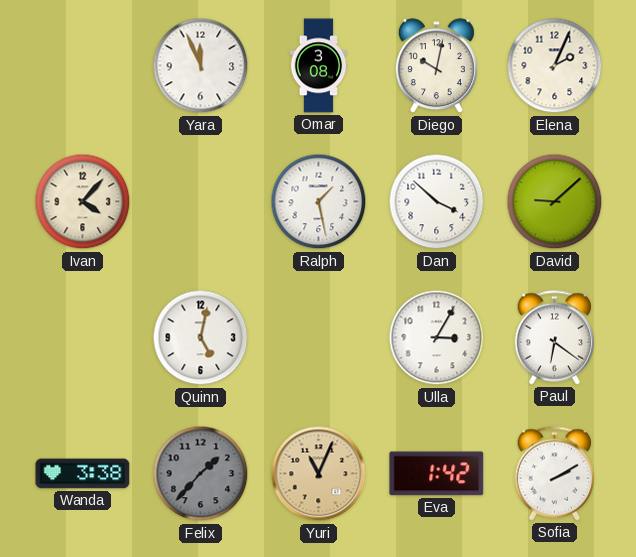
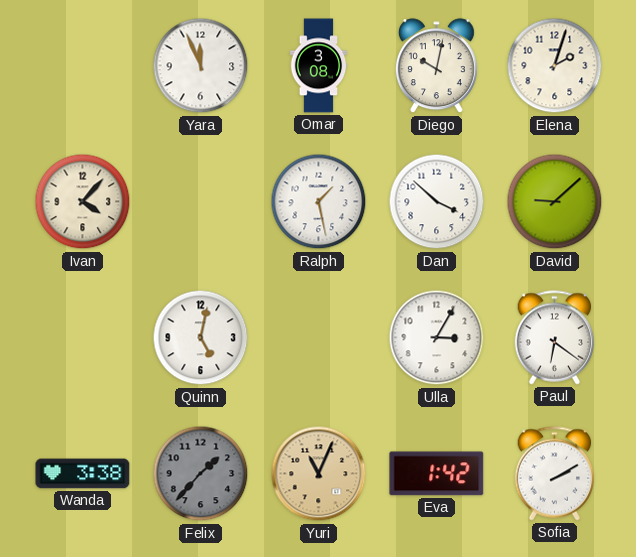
Elena: 2:04 -> 2:03
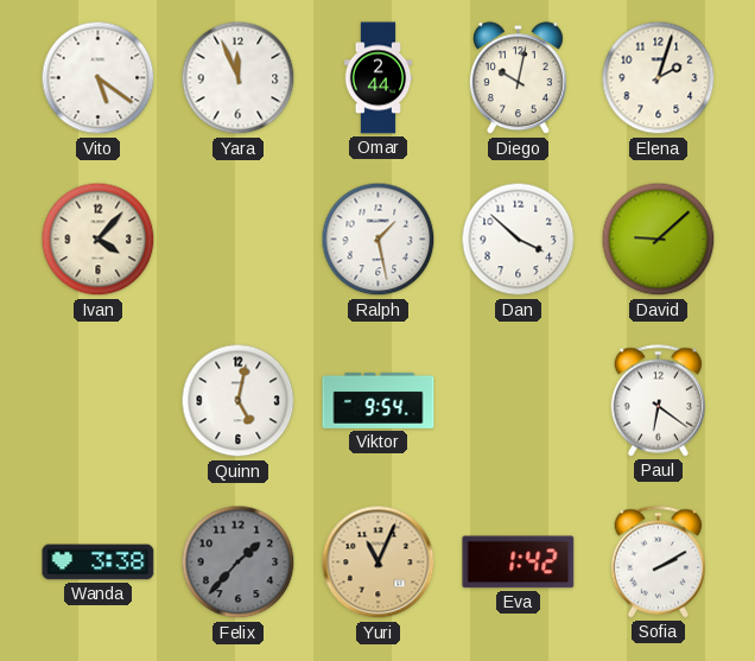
Vito: none -> 5:21
Omar: 3:08 -> 2:44
Viktor: none -> 9:54
Ulla: 3:05 -> none
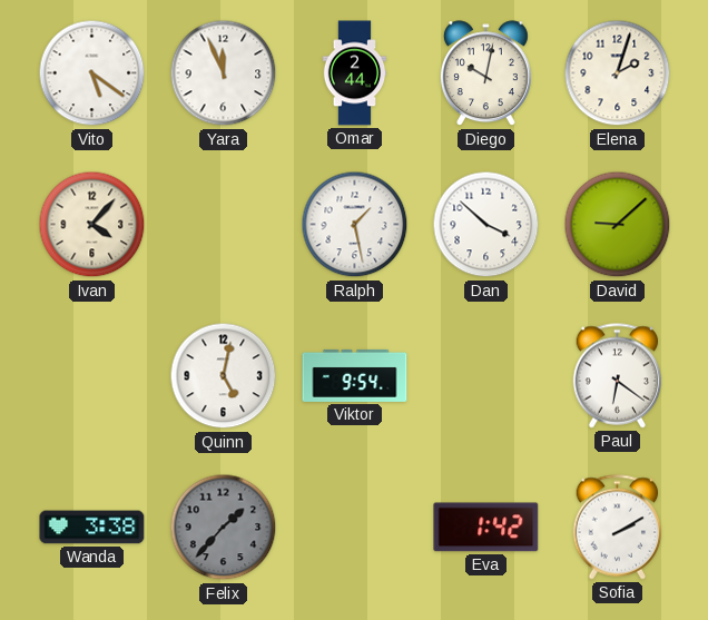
Yuri: 11:04 -> none
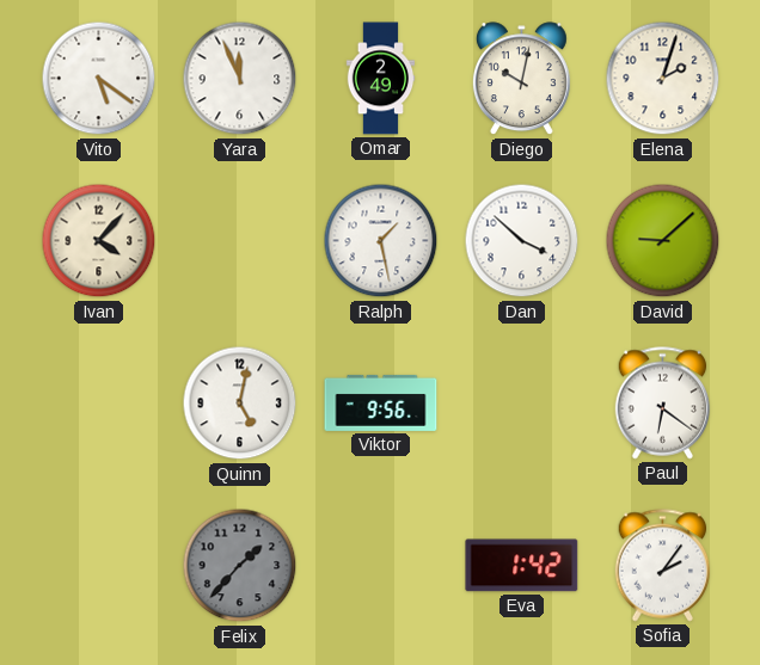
Omar: 2:44 -> 2:49
Viktor: 9:54 -> 9:56
Wanda: 3:38 -> none
Sofia: 2:10 -> 2:06
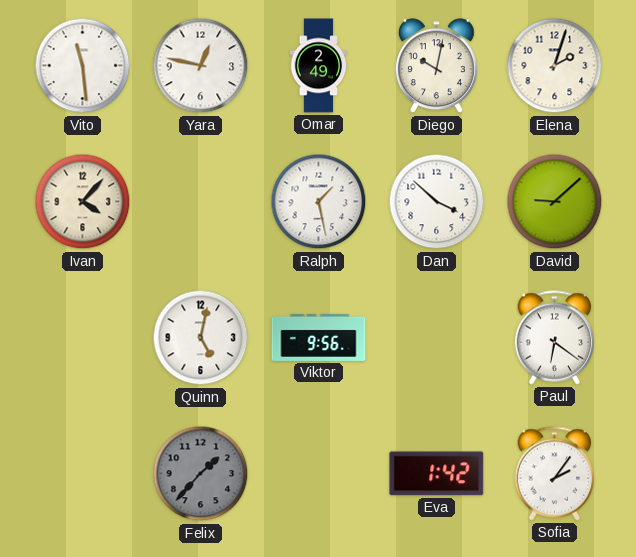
Vito: 5:21 -> 11:29
Yara: 11:56 -> 12:47
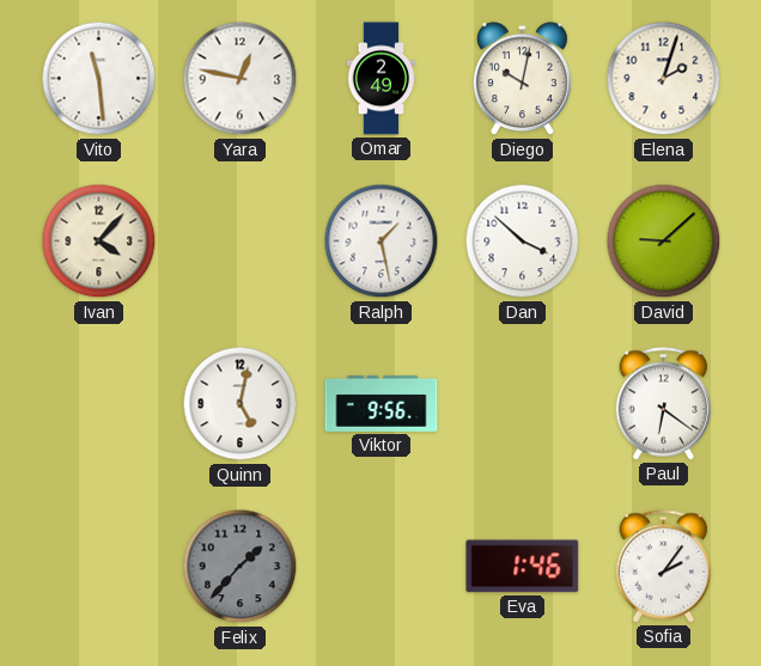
Eva: 1:42 -> 1:46
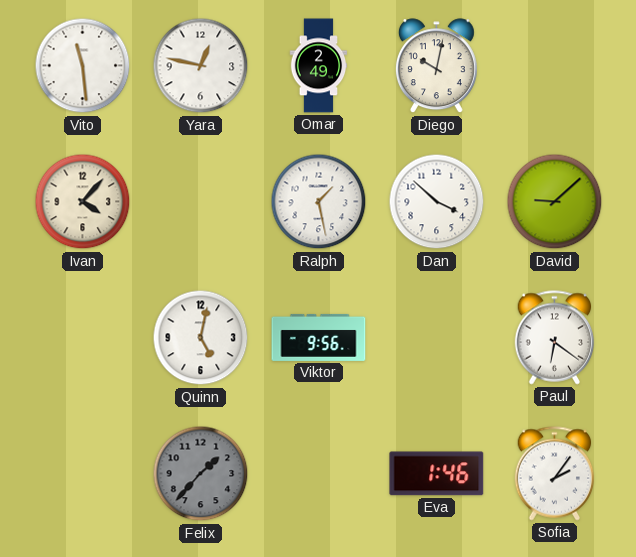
Elena: 2:03 -> none
